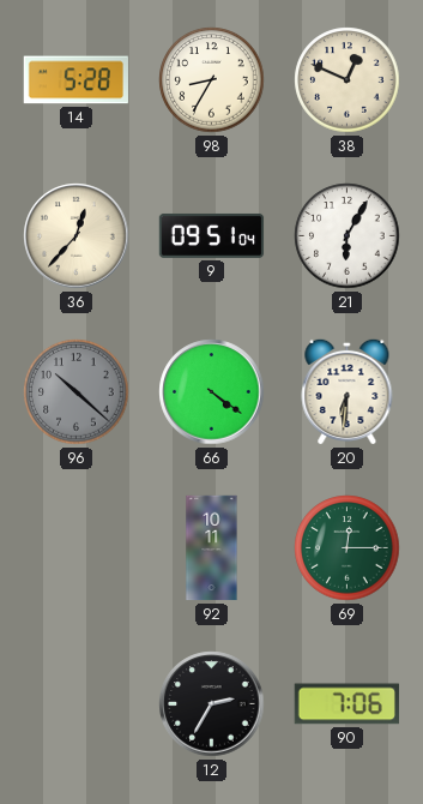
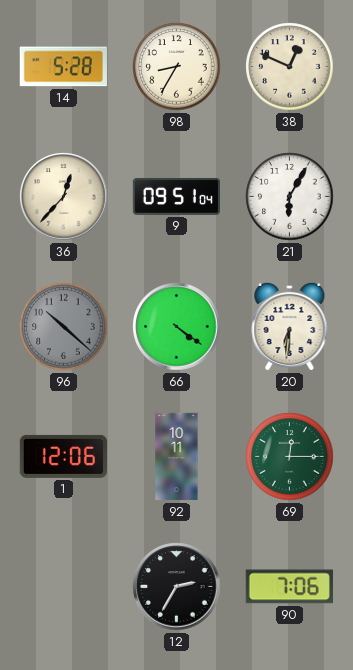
1: none -> 12:06
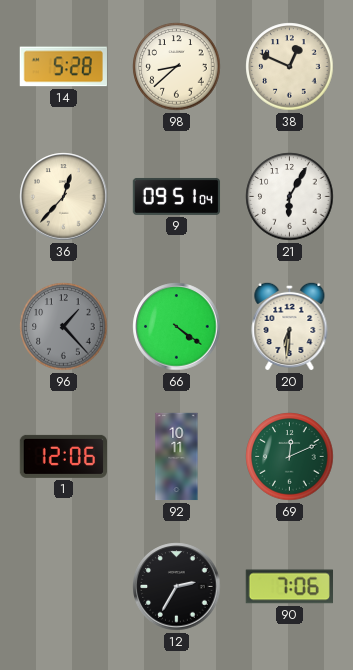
98: 8:35 -> 8:38
96: 10:22 -> 1:23
69: 12:15 -> 12:11
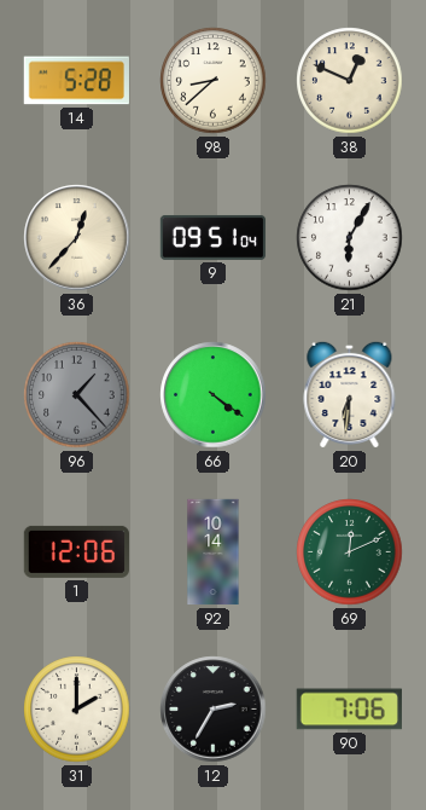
92: 10:11 -> 10:14
31: none -> 2:00
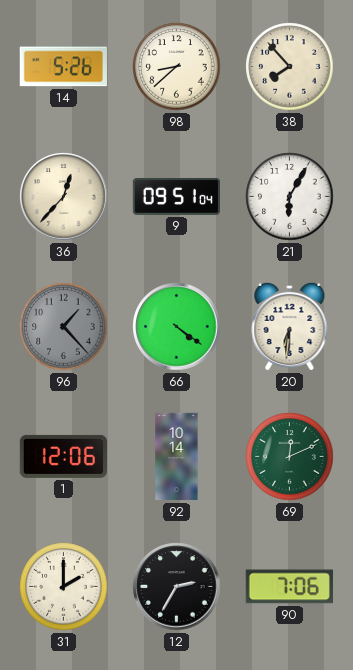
14: 5:28 -> 5:26
38: 12:49 -> 7:53
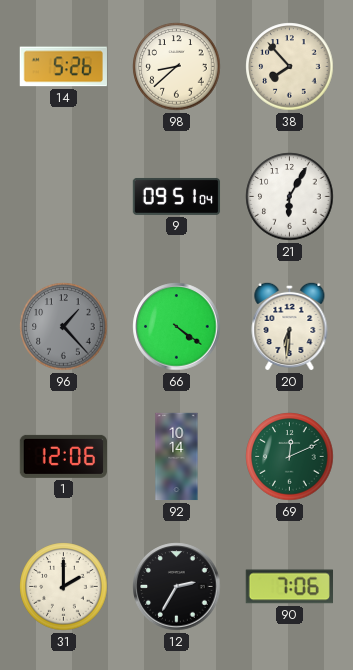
36: 12:37 -> none
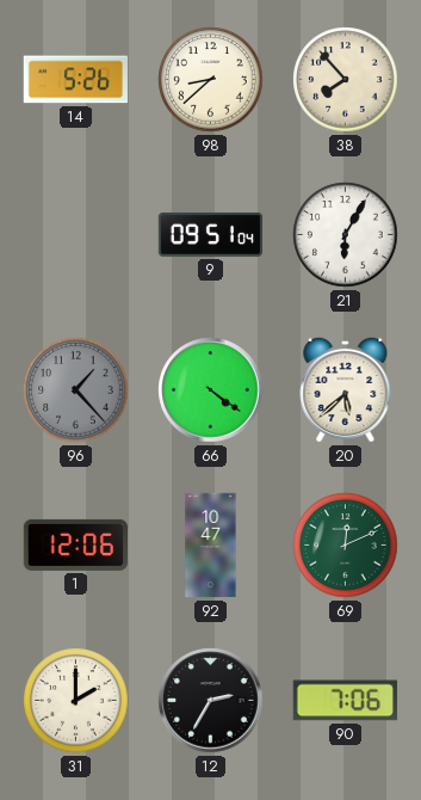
20: 6:31 -> 5:38
92: 10:14 -> 10:47
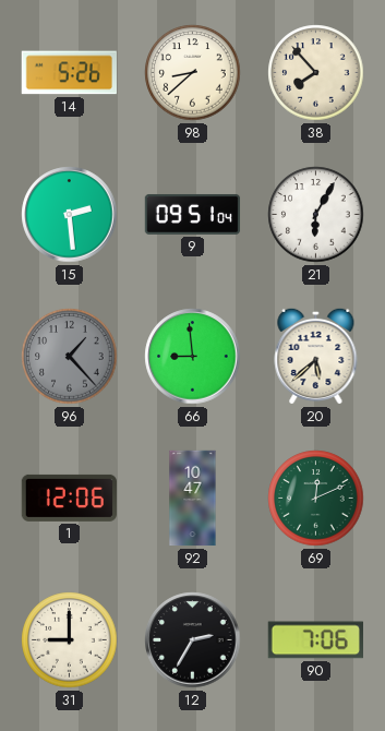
15: none -> 2:29
66: 4:21 -> 8:59
31: 2:00 -> 9:00
